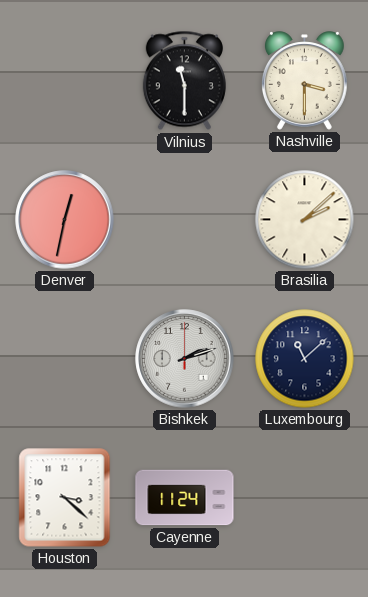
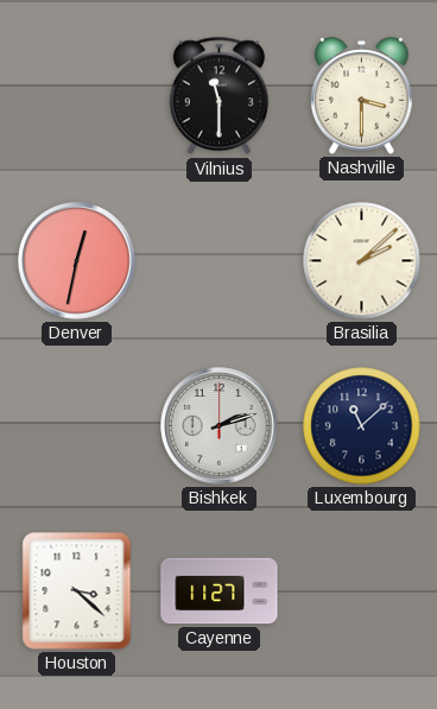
Cayenne: 11:24 -> 11:27
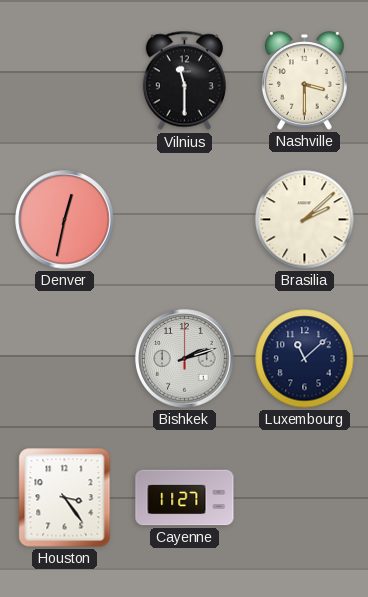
Houston: 3:22 -> 3:24
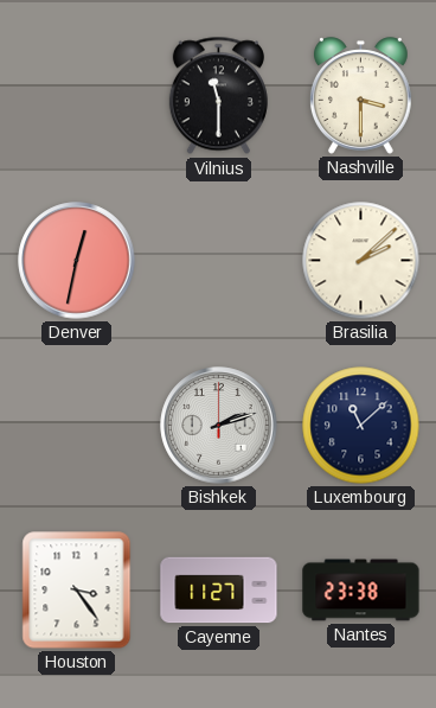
Nantes: none -> 23:38
